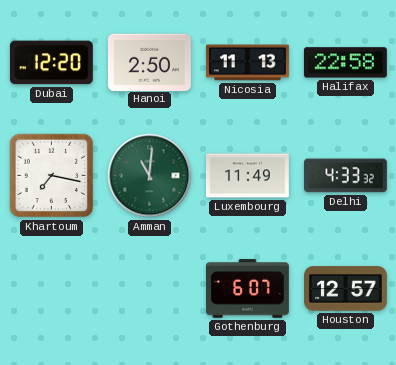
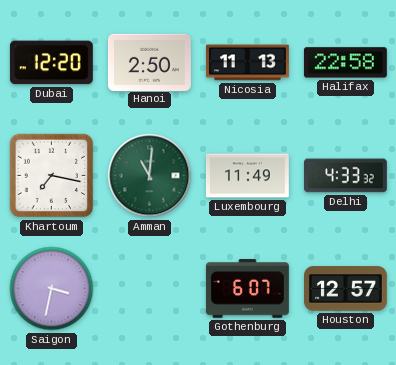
Saigon: none -> 3:32
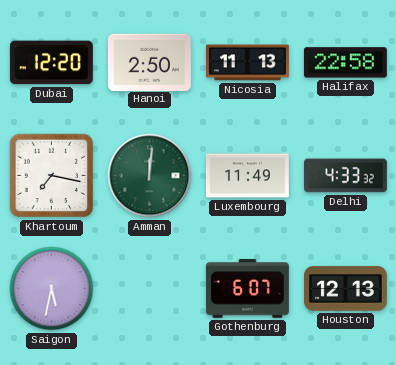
Amman: 11:01 -> 12:01
Saigon: 3:32 -> 5:32
Houston: 12:57 -> 12:13
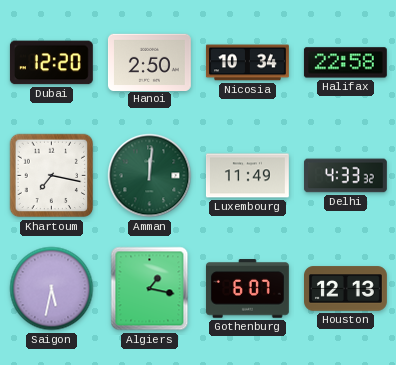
Nicosia: 11:13 -> 10:34
Algiers: none -> 1:17
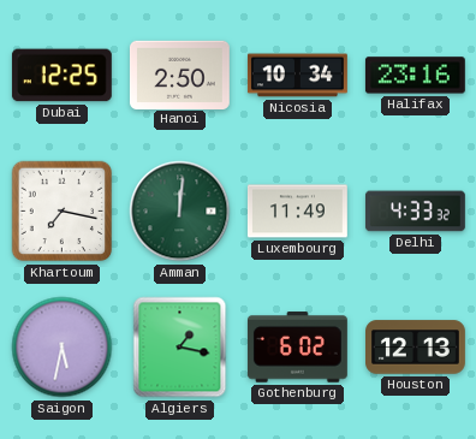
Dubai: 12:20 -> 12:25
Halifax: 22:58 -> 23:16
Gothenburg: 6:07 -> 6:02
